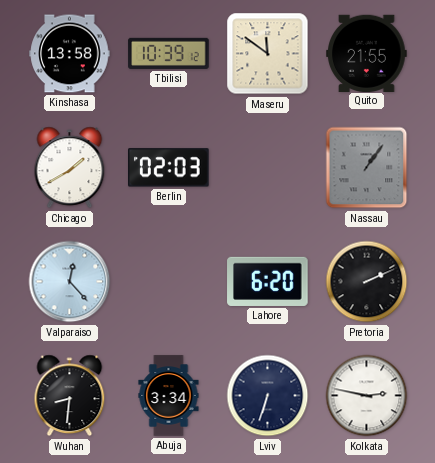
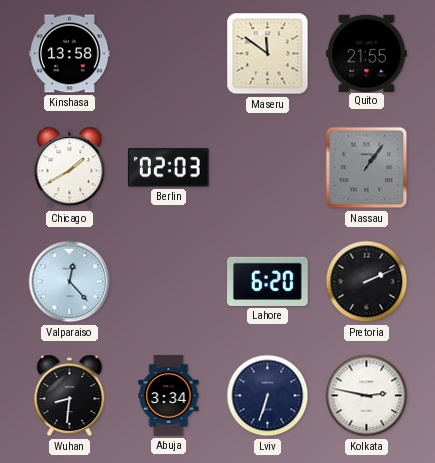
Tbilisi: 10:39 -> none
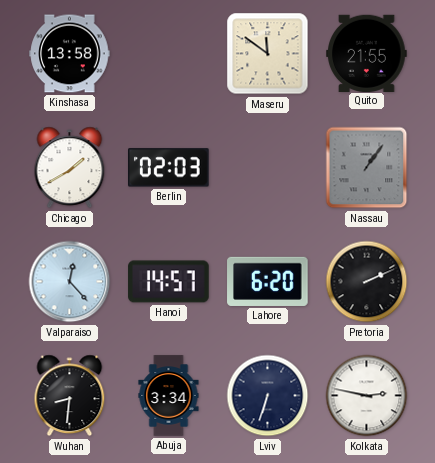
Hanoi: none -> 14:57
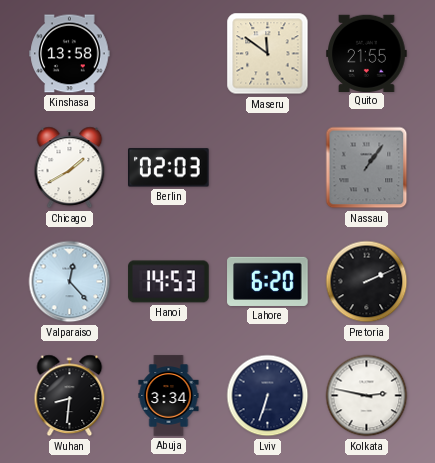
Hanoi: 14:57 -> 14:53
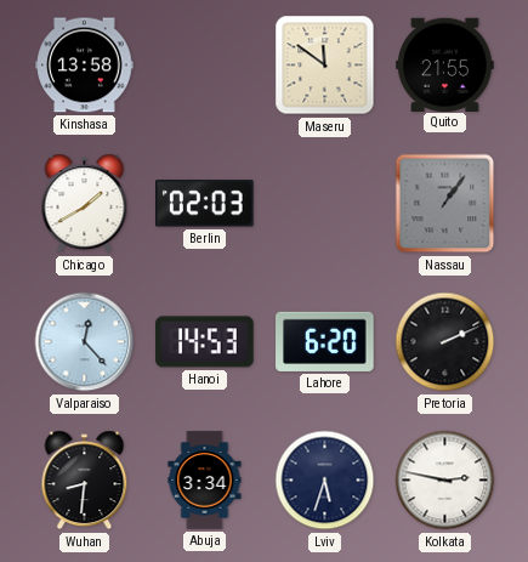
Lviv: 6:33 -> 5:33
